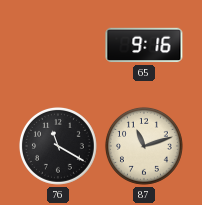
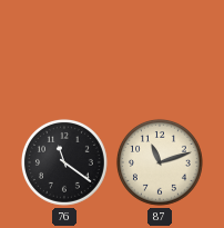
65: 9:16 -> none
76: 11:20 -> 11:21
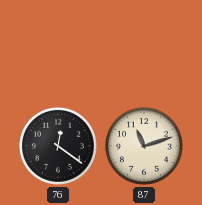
76: 11:21 -> 12:21
